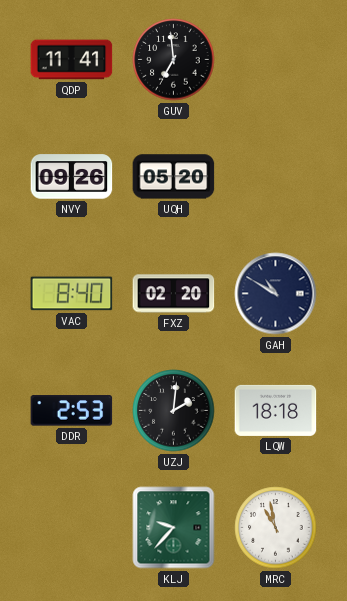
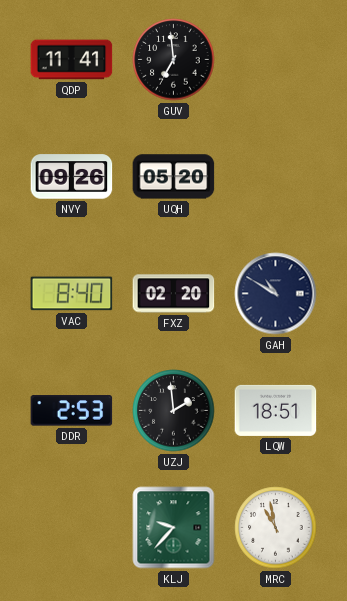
UZJ: 2:01 -> 1:59
LQW: 18:18 -> 18:51
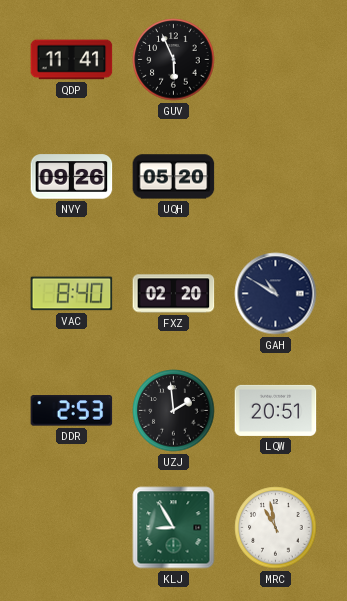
GUV: 6:59 -> 5:56
LQW: 18:51 -> 20:51
KLJ: 9:37 -> 8:55
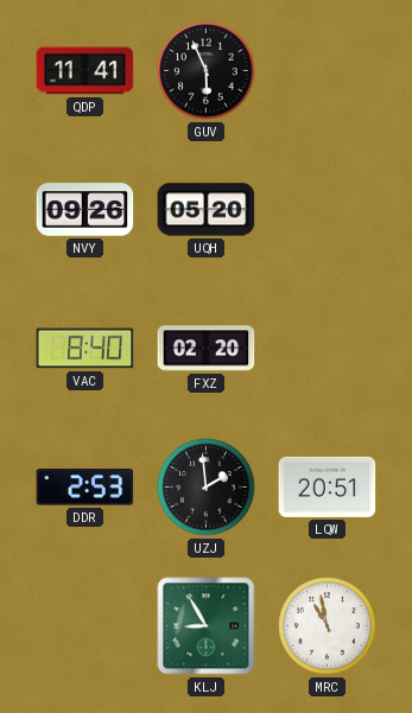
GAH: 10:50 -> none
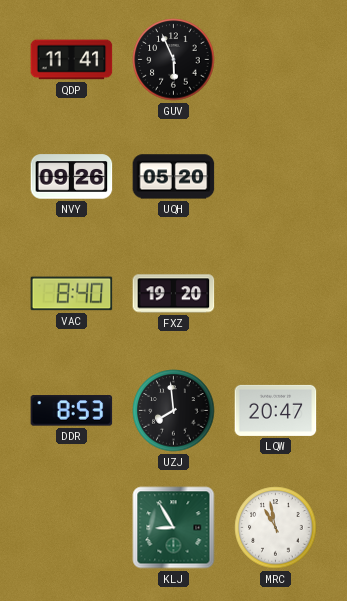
FXZ: 02:20 -> 19:20
DDR: 2:53 -> 8:53
UZJ: 1:59 -> 7:59
LQW: 20:51 -> 20:47
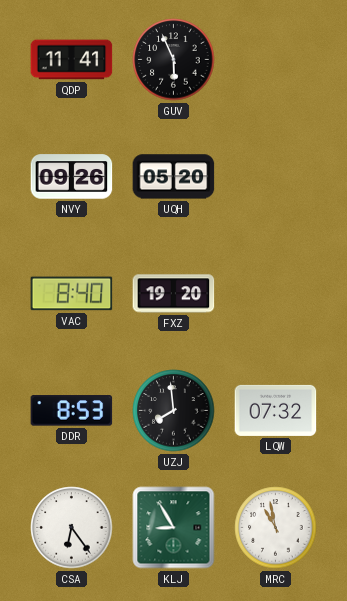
LQW: 20:47 -> 07:32
CSA: none -> 6:24
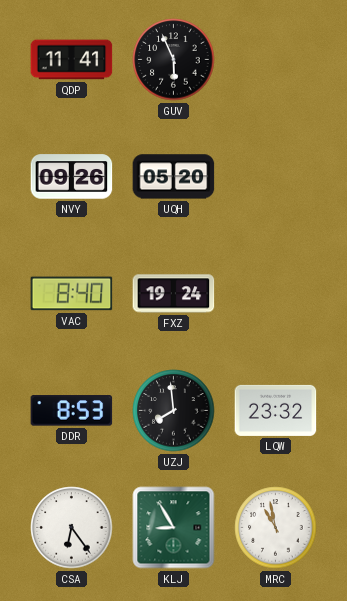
FXZ: 19:20 -> 19:24
LQW: 07:32 -> 23:32
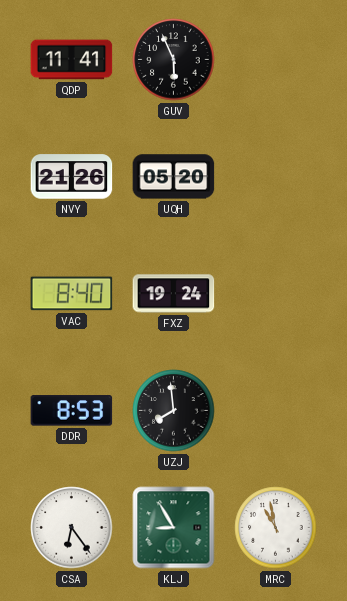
NVY: 09:26 -> 21:26
LQW: 23:32 -> none
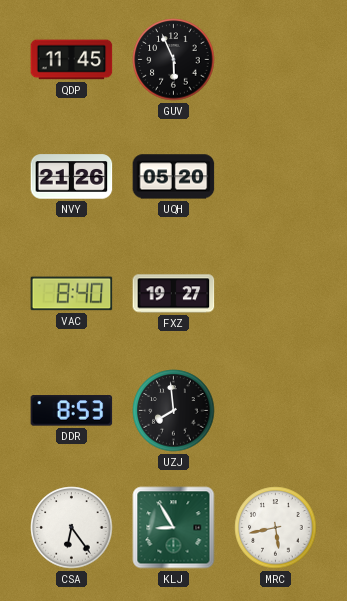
QDP: 11:41 -> 11:45
FXZ: 19:24 -> 19:27
MRC: 10:58 -> 5:43
